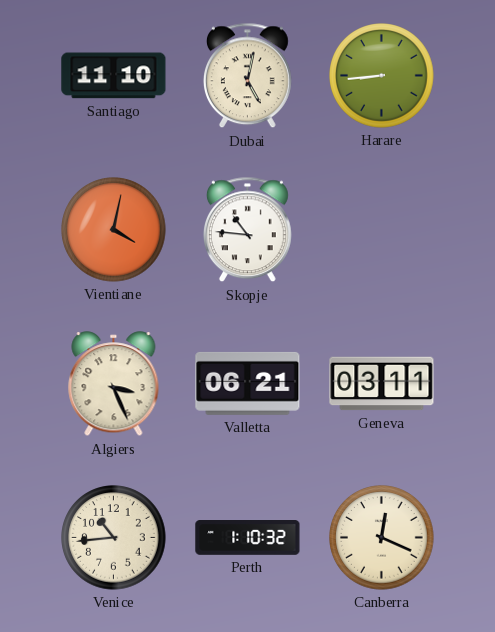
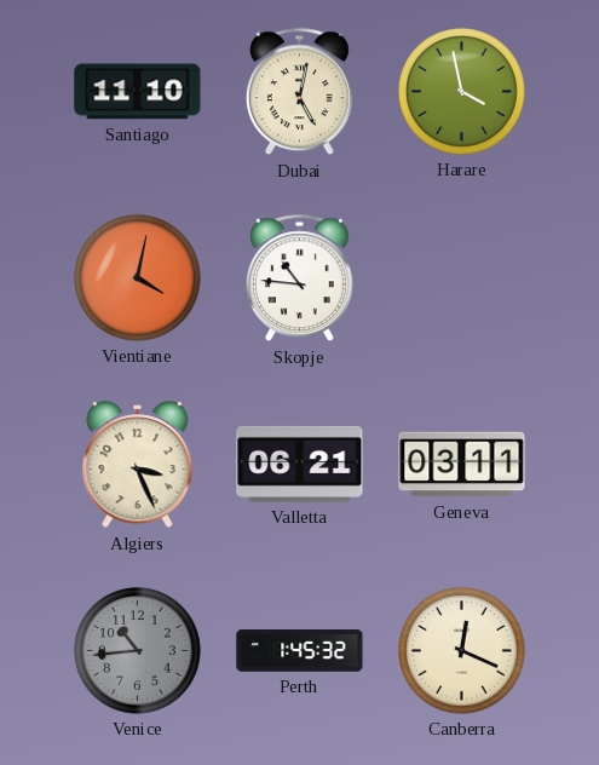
Harare: 8:44 -> 3:58
Venice dial: cream -> grey
Perth: 1:10 -> 1:45
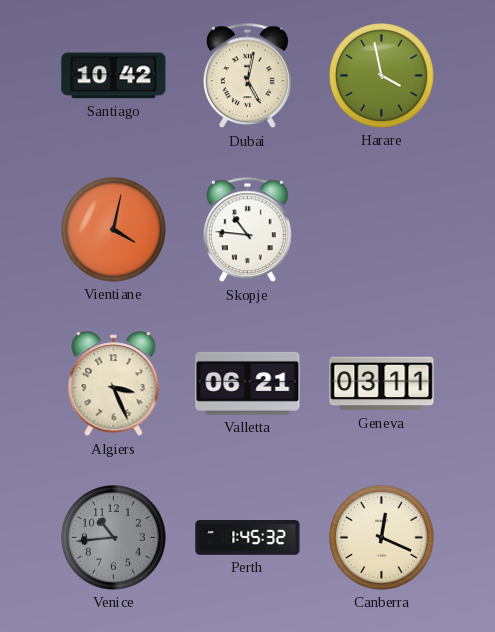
Santiago: 11:10 -> 10:42
